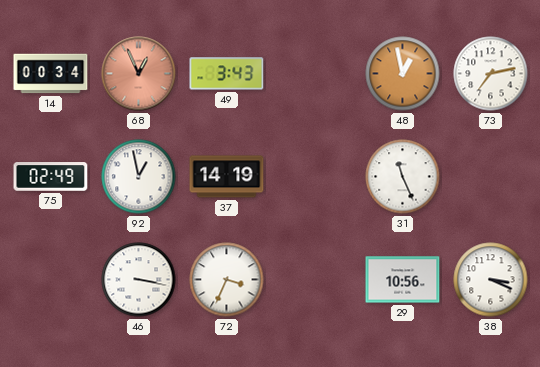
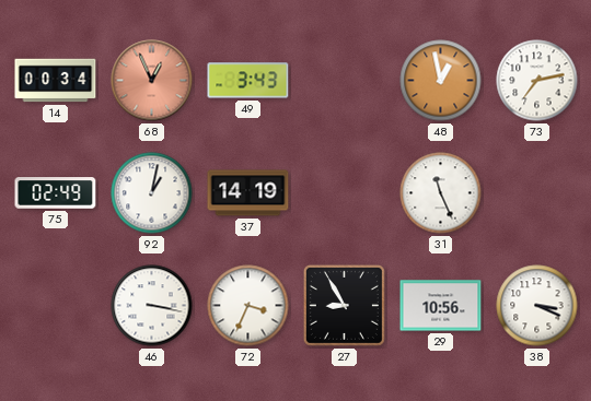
92: 12:58 -> 1:02
27: none -> 8:55
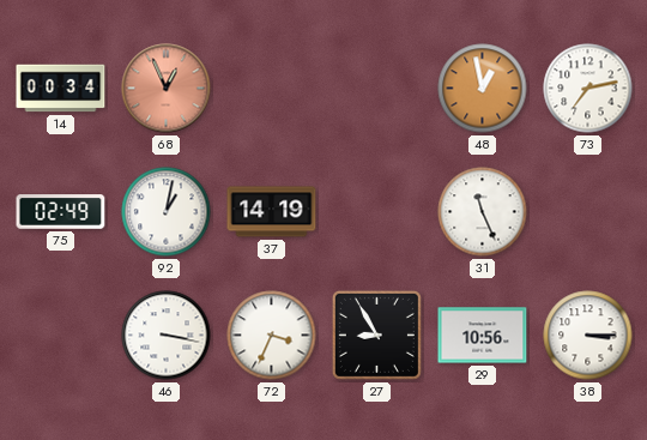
49: 3:43 -> none
38: 3:19 -> 3:15
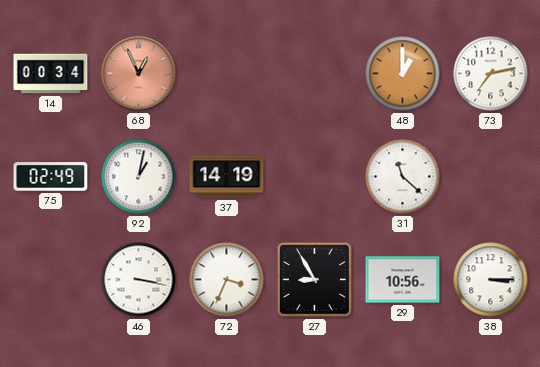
48: 12:58 -> 1:00
31: 11:26 -> 11:22
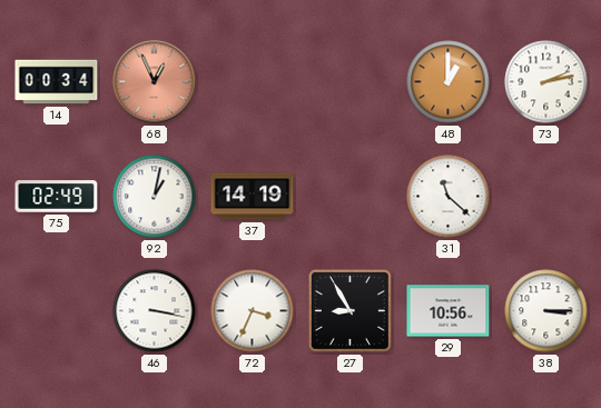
73: 7:13 -> 2:13
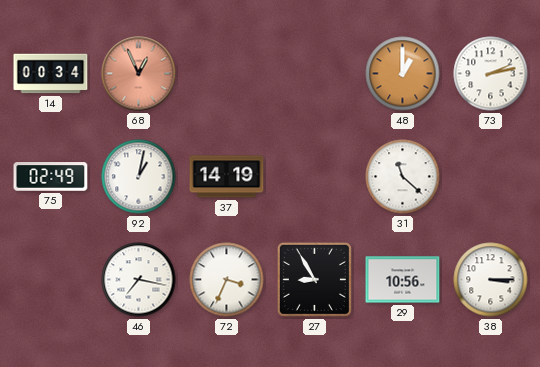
46: 3:17 -> 7:17
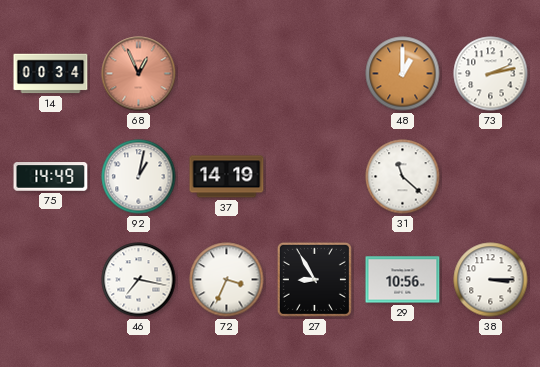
75: 02:49 -> 14:49
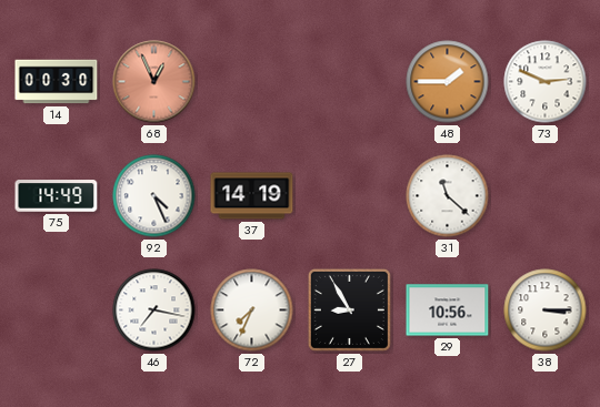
14: 00:34 -> 00:30
48: 1:00 -> 1:45
73: 2:13 -> 2:49
92: 1:02 -> 4:26
72: 3:34 -> 7:34
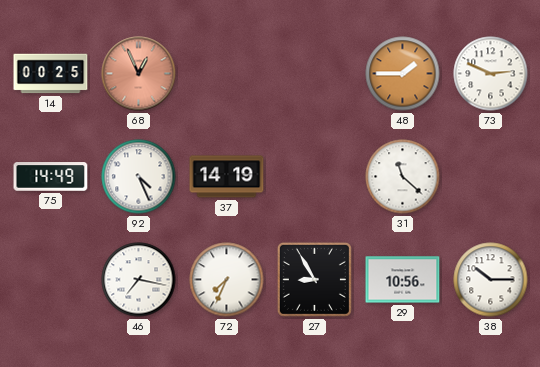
14: 00:30 -> 00:25
38: 3:15 -> 10:15
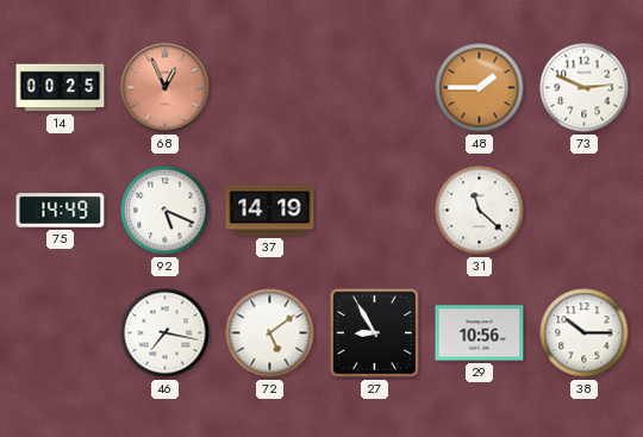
92: 4:26 -> 5:19
72: 7:34 -> 5:09
